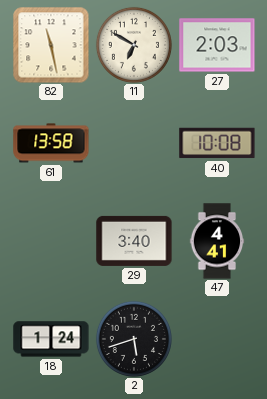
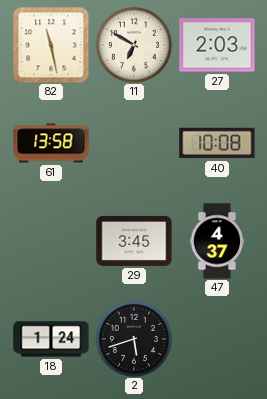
29: 3:40 -> 3:45
47: 4:41 -> 4:37
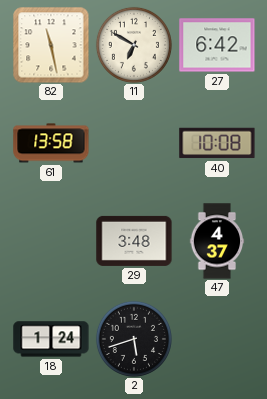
27: 2:03 -> 6:42
29: 3:45 -> 3:48
